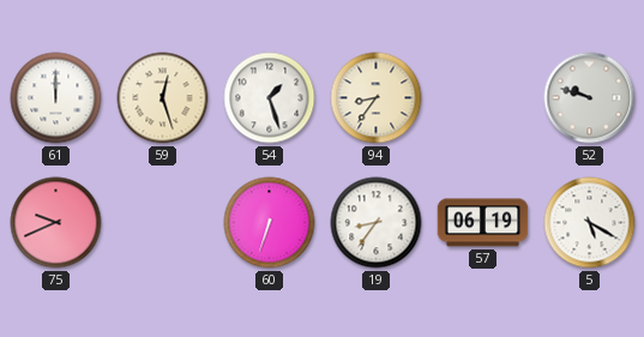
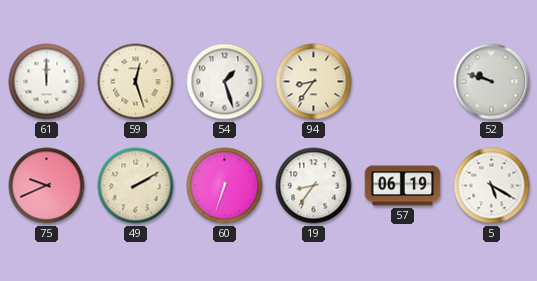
49: none -> 2:10
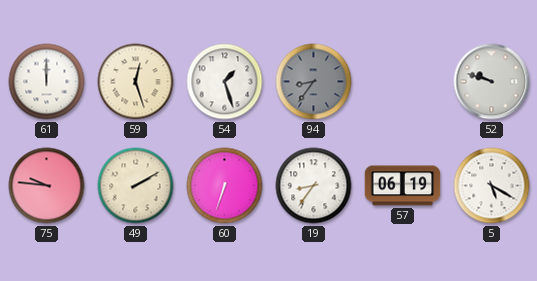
94 dial: cream -> grey
75: 9:41 -> 9:46
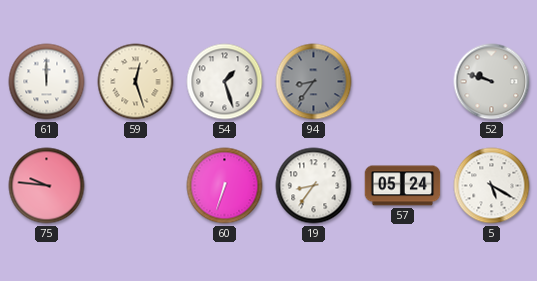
49: 2:10 -> none
57: 06:19 -> 05:24
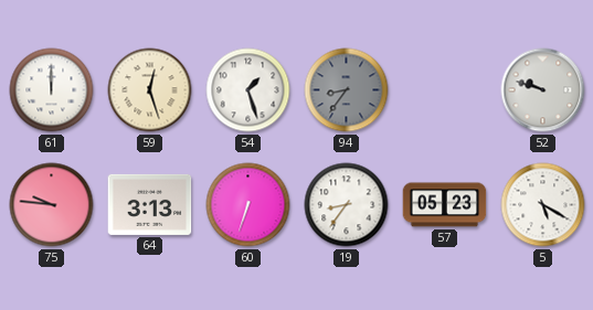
64: none -> 3:13
57: 05:24 -> 05:23
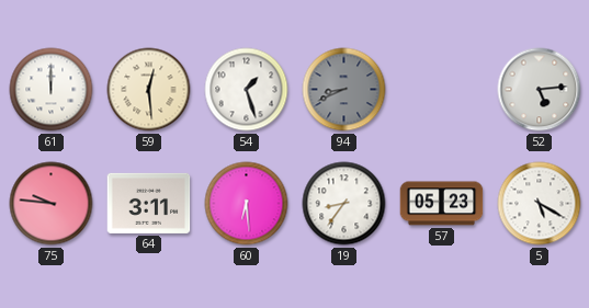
59: 12:27 -> 12:29
94: 8:36 -> 8:41
52: 9:48 -> 5:14
64: 3:13 -> 3:11
60: 6:33 -> 6:29
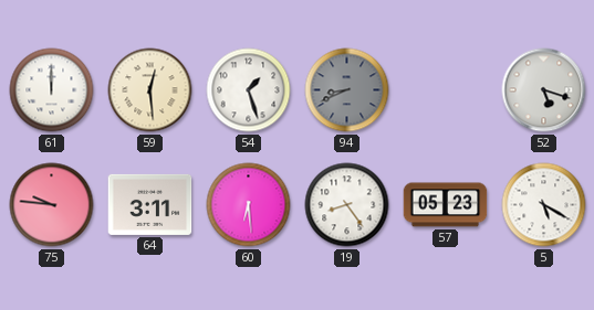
52: 5:14 -> 5:18
19: 8:36 -> 8:24
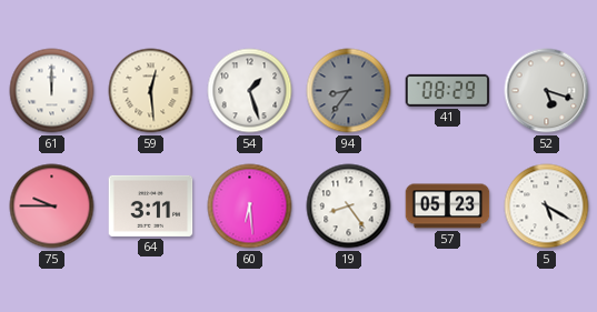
94: 8:41 -> 8:36
41: none -> 08:29
75: 9:46 -> 9:45
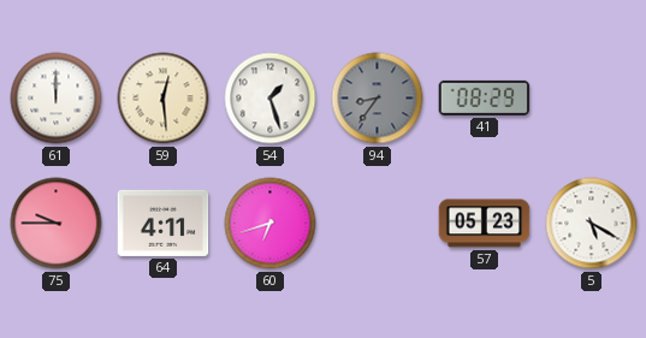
52: 5:18 -> none
64: 3:11 -> 4:11
60: 6:29 -> 6:42
19: 8:24 -> none
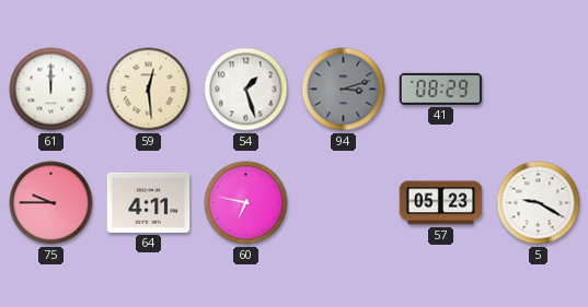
94: 8:36 -> 3:12
60: 6:42 -> 6:47
5: 5:20 -> 9:20
